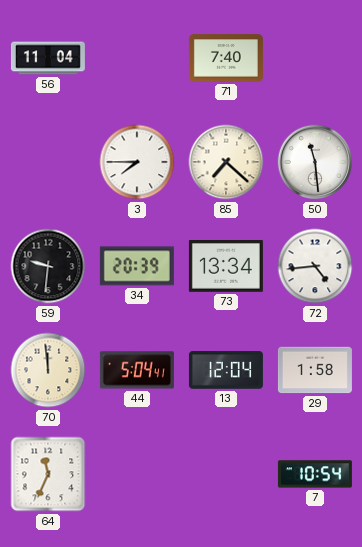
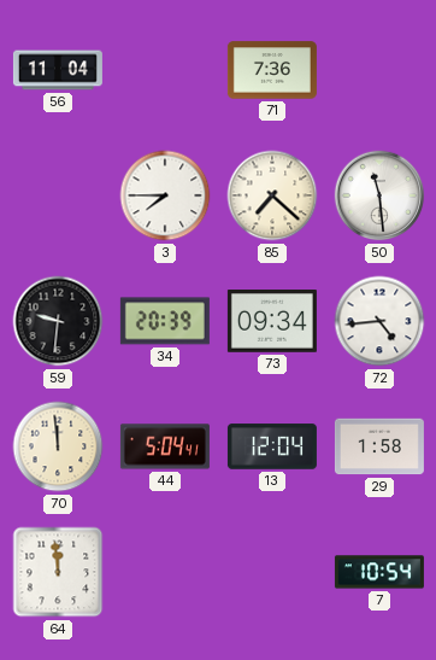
71: 7:40 -> 7:36
73: 13:34 -> 09:34
64: 11:34 -> 11:59
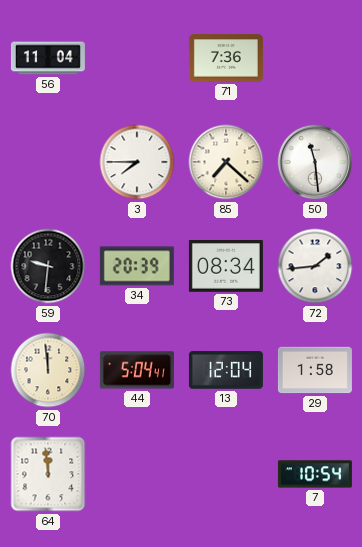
73: 09:34 -> 08:34
72: 4:44 -> 1:44
